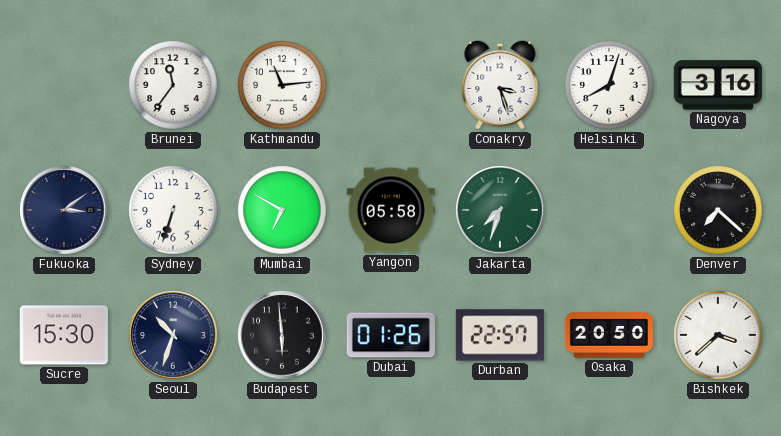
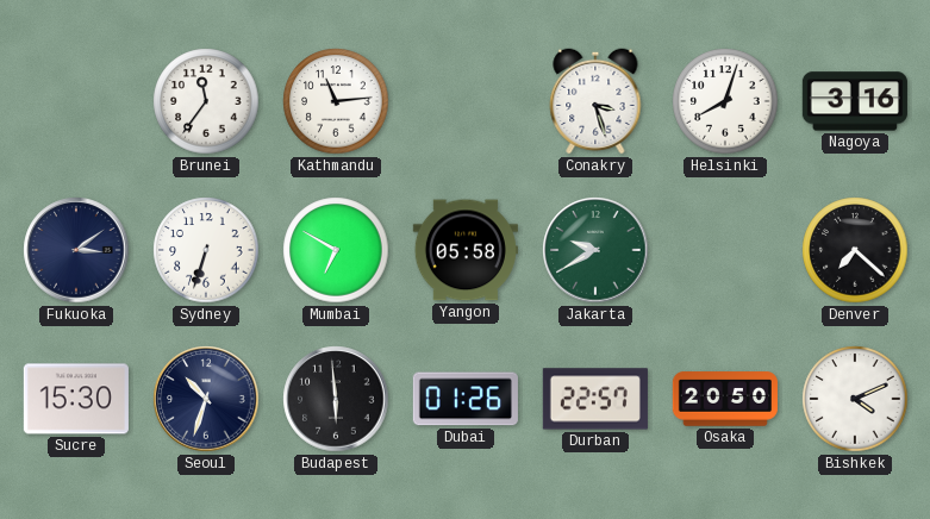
Jakarta: 7:33 -> 9:40
Bishkek: 3:38 -> 4:11
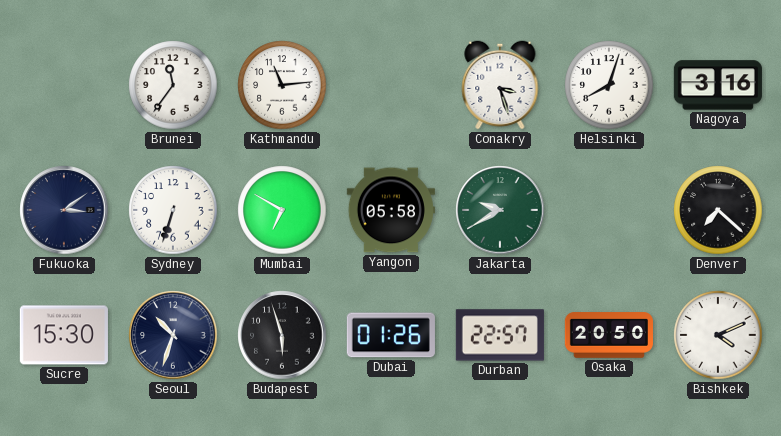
Budapest: 5:59 -> 5:57
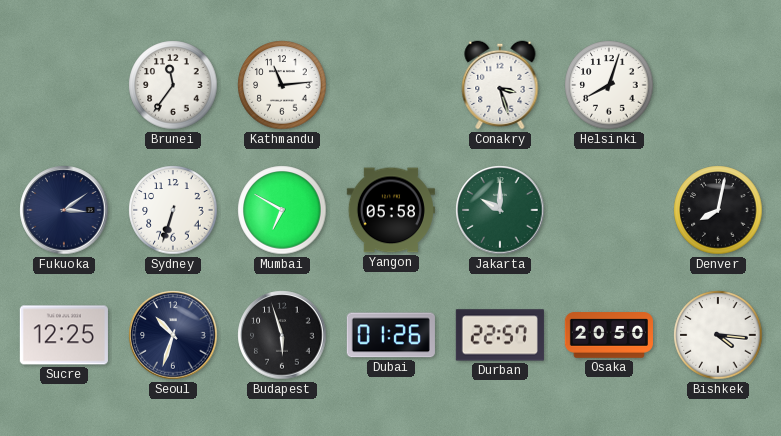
Nagoya: 3:16 -> none
Jakarta: 9:40 -> 10:00
Denver: 7:22 -> 8:02
Sucre: 15:30 -> 12:25
Bishkek: 4:11 -> 4:16
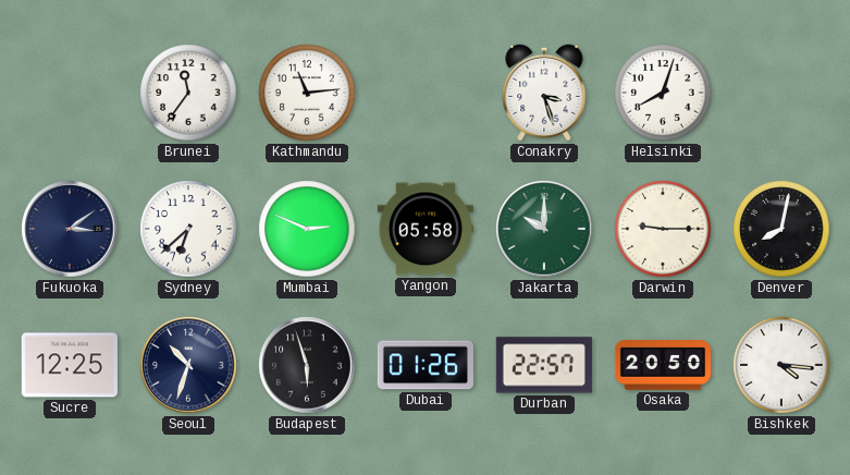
Sydney: 6:33 -> 6:38
Mumbai: 6:50 -> 2:49
Darwin: none -> 9:15
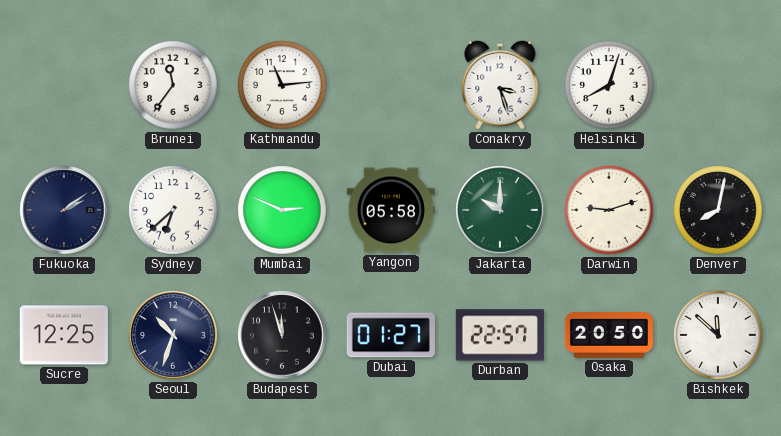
Fukuoka: 3:09 -> 2:09
Darwin: 9:15 -> 9:12
Budapest: 5:57 -> 11:57
Dubai: 01:26 -> 01:27
Bishkek: 4:16 -> 11:52
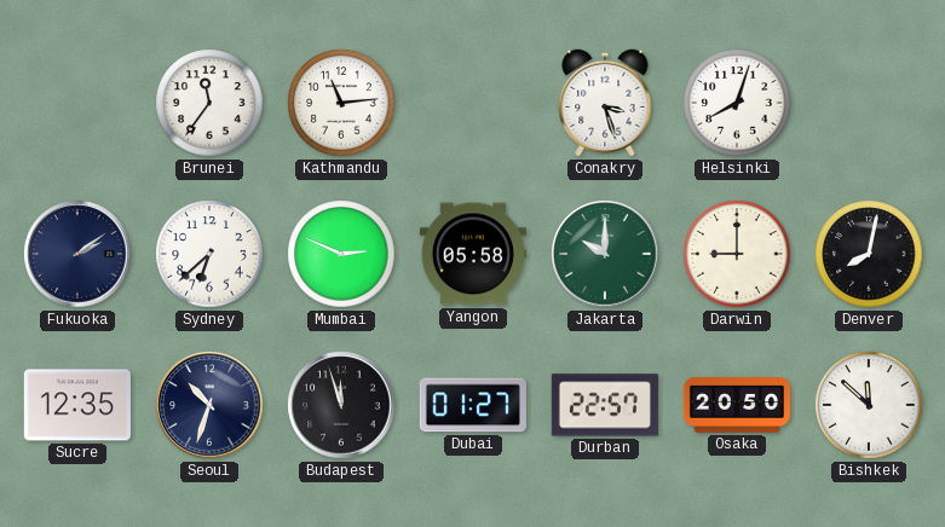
Darwin: 9:12 -> 9:00
Sucre: 12:25 -> 12:35
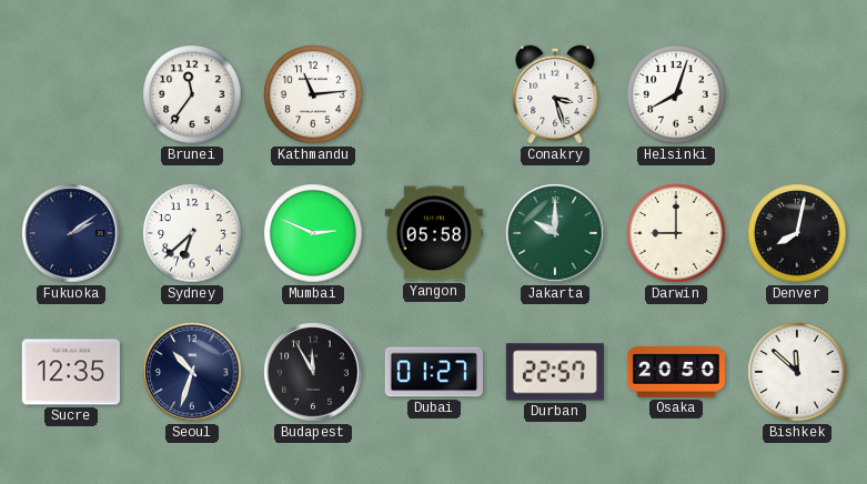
Budapest: 11:57 -> 11:55
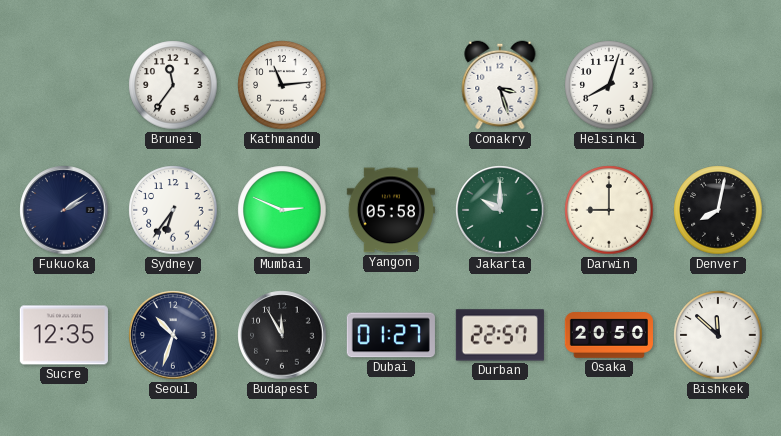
Sydney: 6:38 -> 6:36
